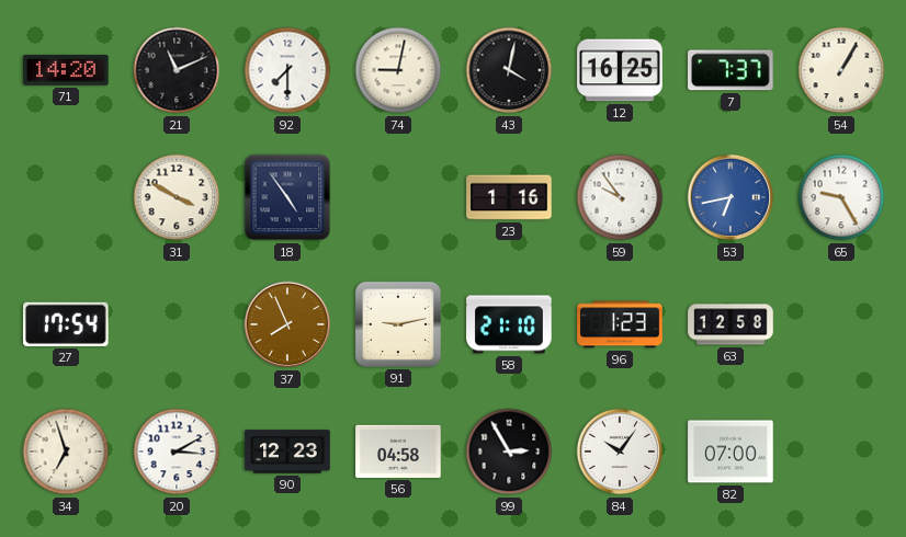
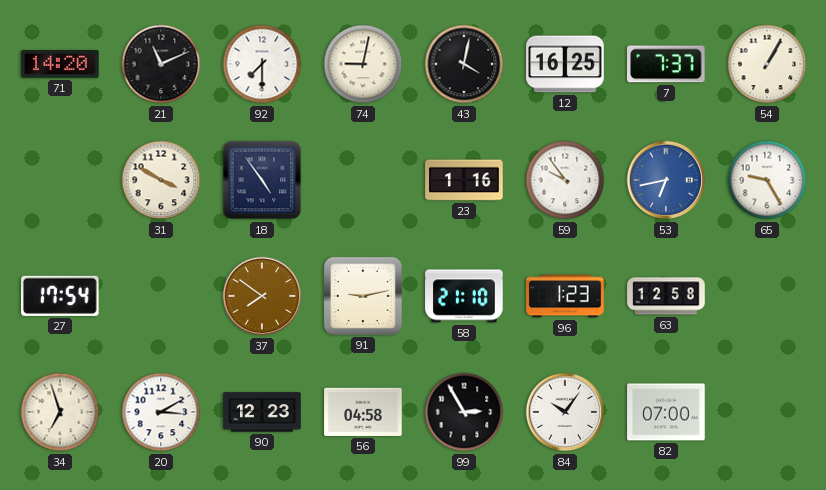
37: 7:56 -> 7:51
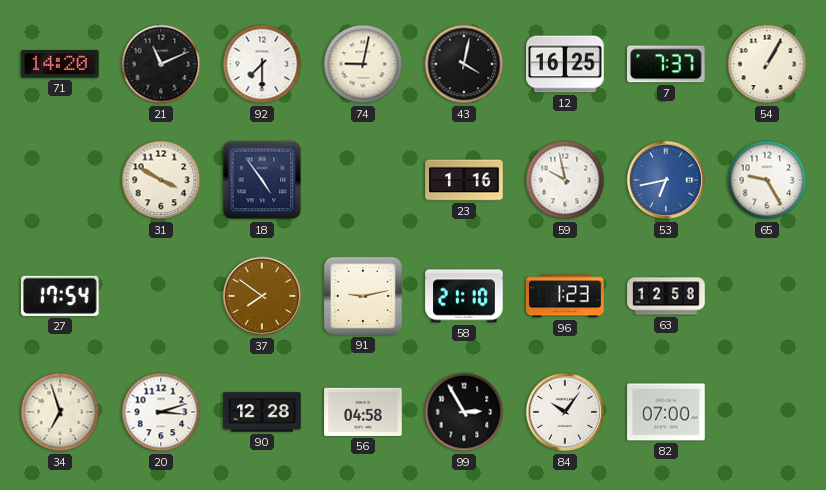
59: 9:54 -> 9:58
20: 3:10 -> 3:12
90: 12:23 -> 12:28
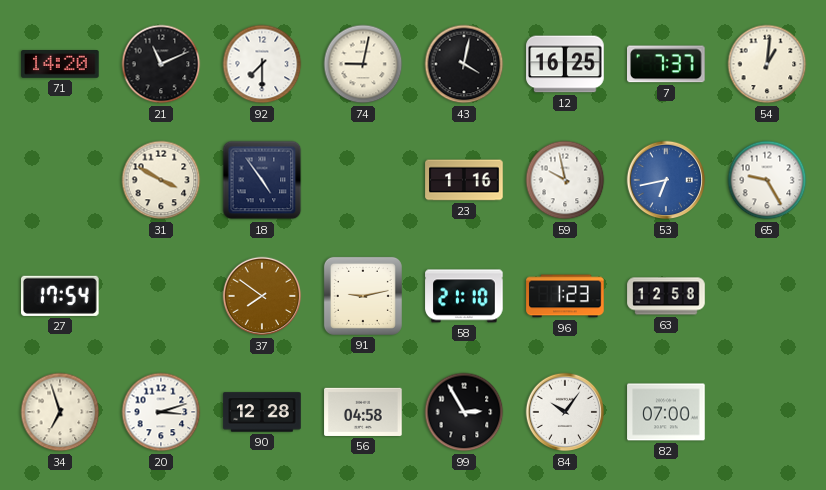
54: 1:05 -> 1:01
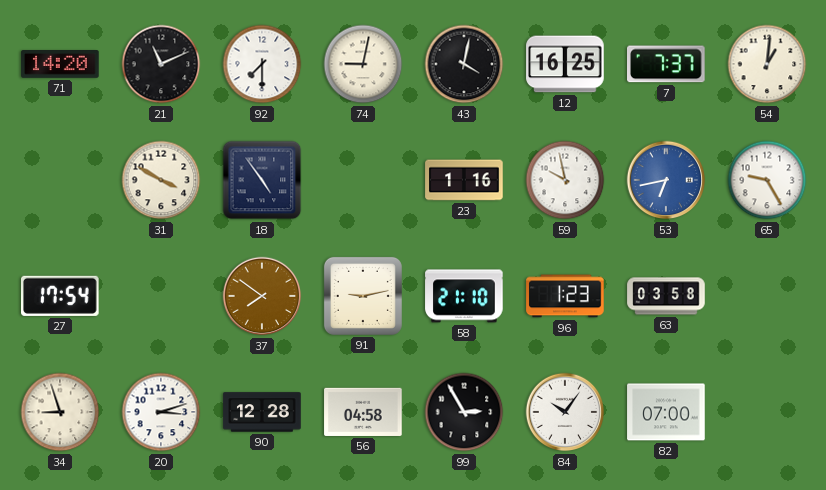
63: 12:58 -> 03:58
34: 6:57 -> 8:57
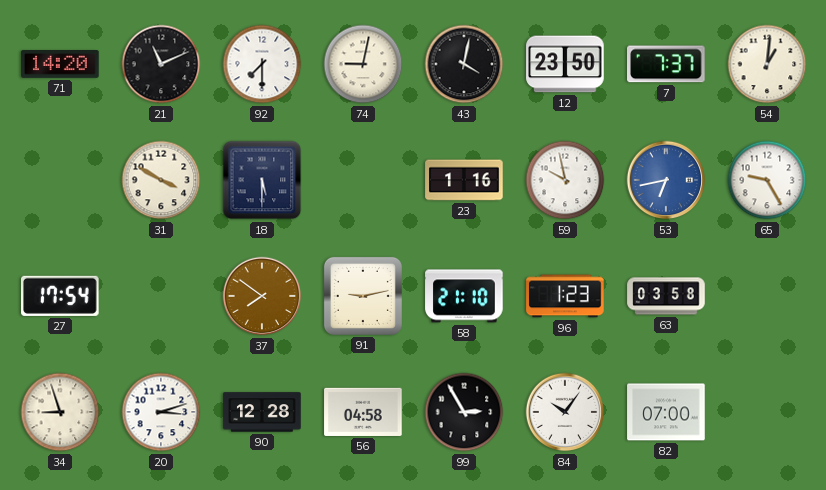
12: 16:25 -> 23:50
18: 4:54 -> 5:30
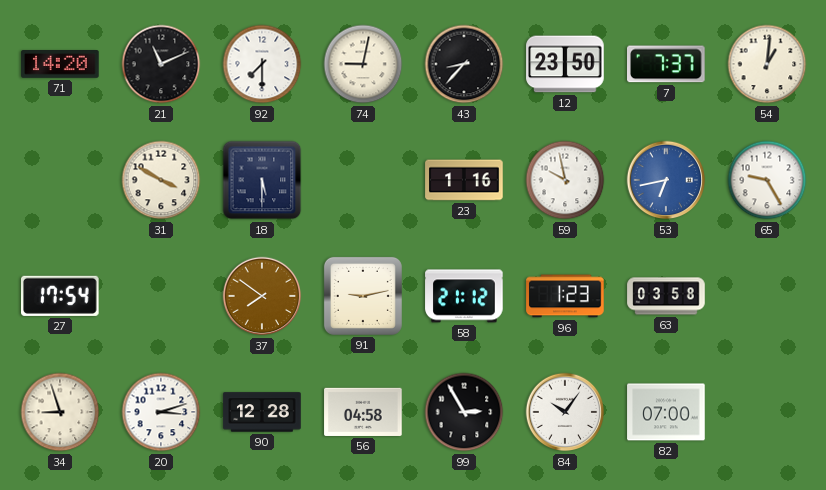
43: 4:02 -> 8:37
58: 21:10 -> 21:12
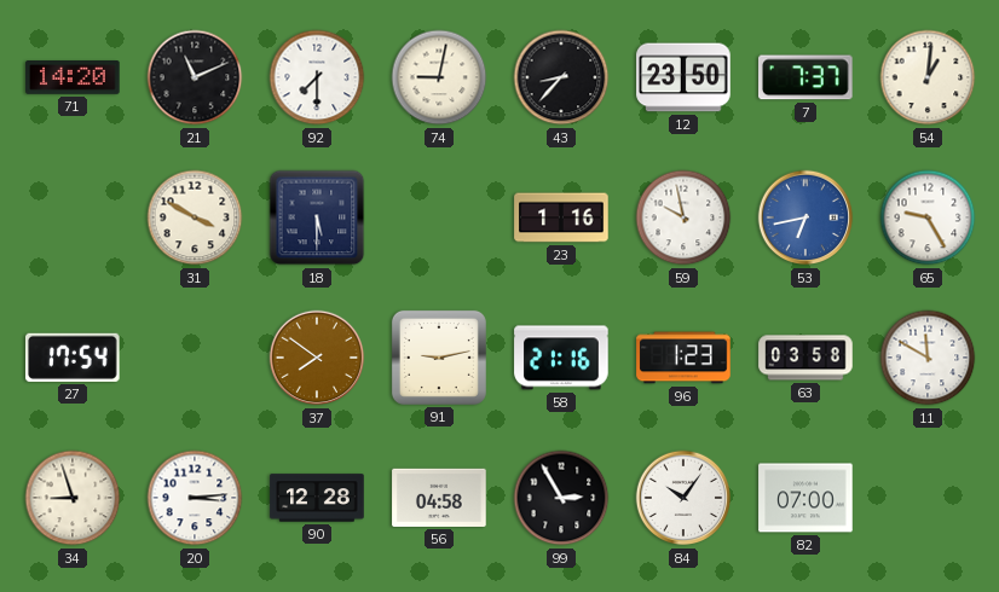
58: 21:12 -> 21:16
11: none -> 11:50
20: 3:12 -> 3:14
